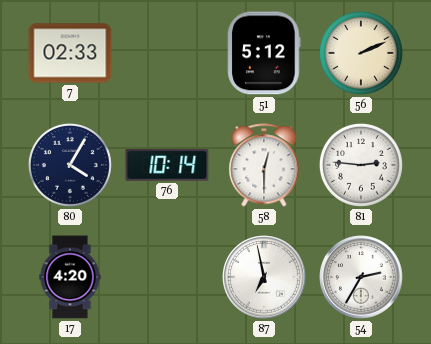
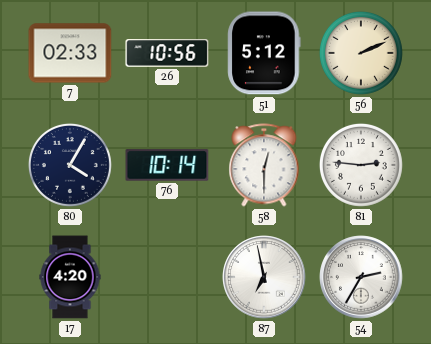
26: none -> 10:56
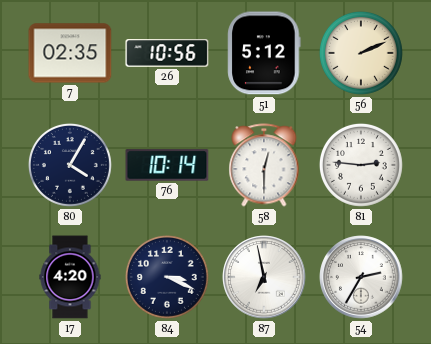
7: 02:33 -> 02:35
84: none -> 3:19
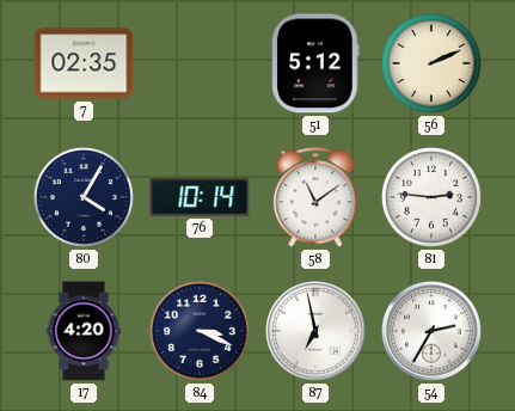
26: 10:56 -> none
58: 12:30 -> 11:09
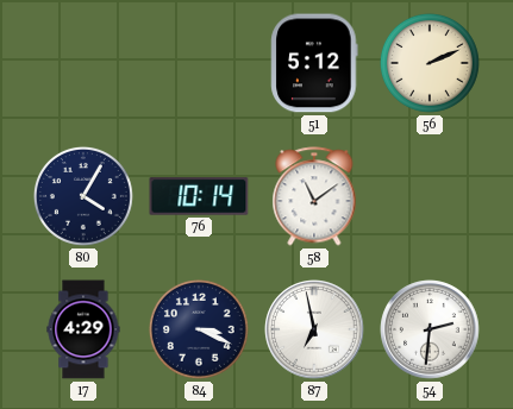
7: 02:35 -> none
81: 2:46 -> none
17: 4:20 -> 4:29
54: 2:35 -> 2:31
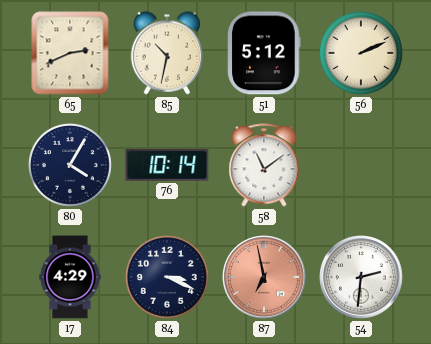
65: none -> 2:41
85: none -> 10:32
87 dial: white -> salmon
